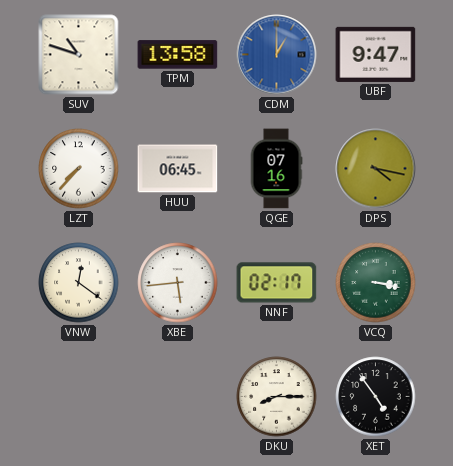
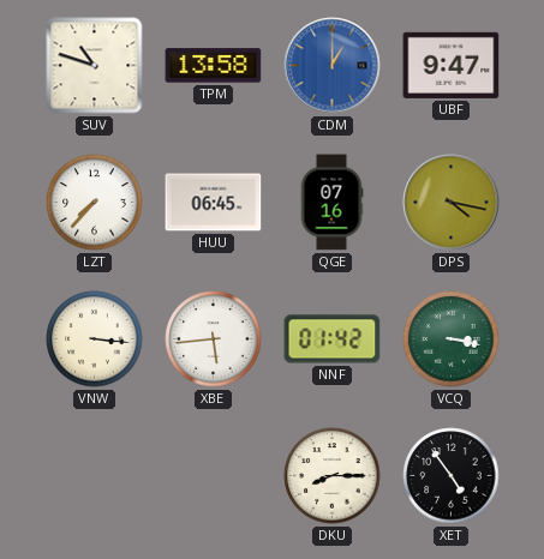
VNW: 12:21 -> 3:16
NNF: 02:17 -> 01:42
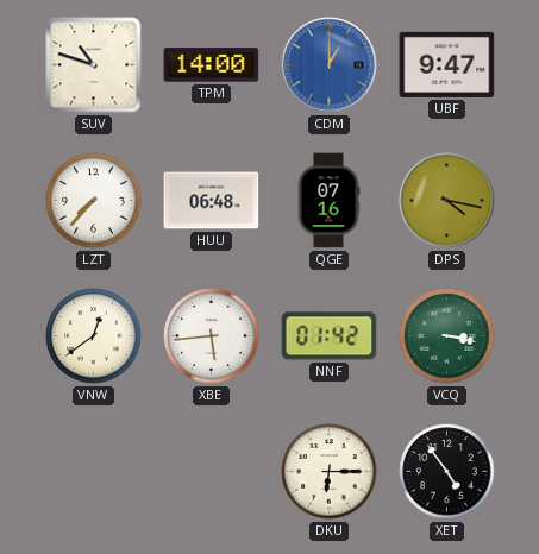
TPM: 13:58 -> 14:00
HUU: 06:45 -> 06:48
VNW: 3:16 -> 12:39
DKU: 8:15 -> 6:15
